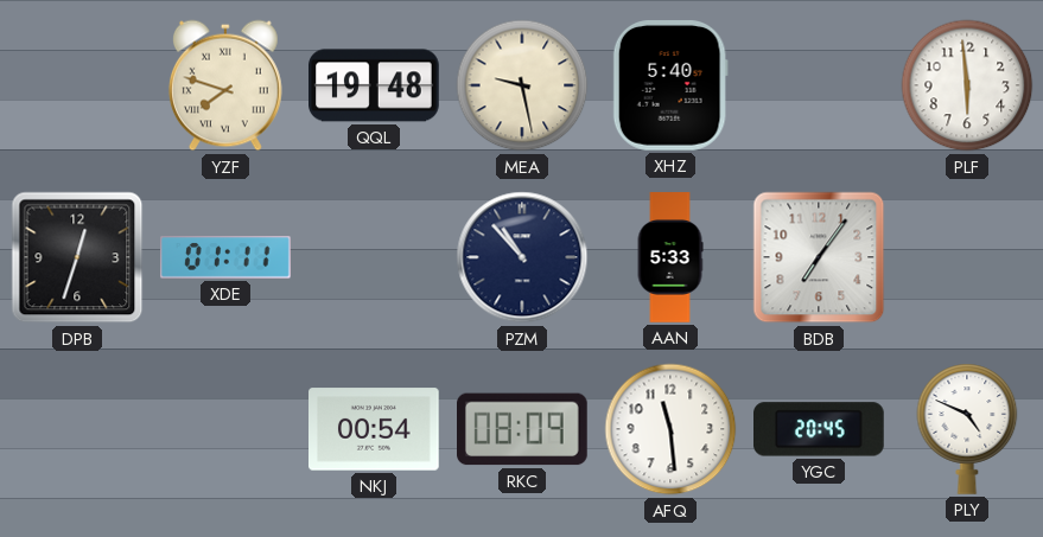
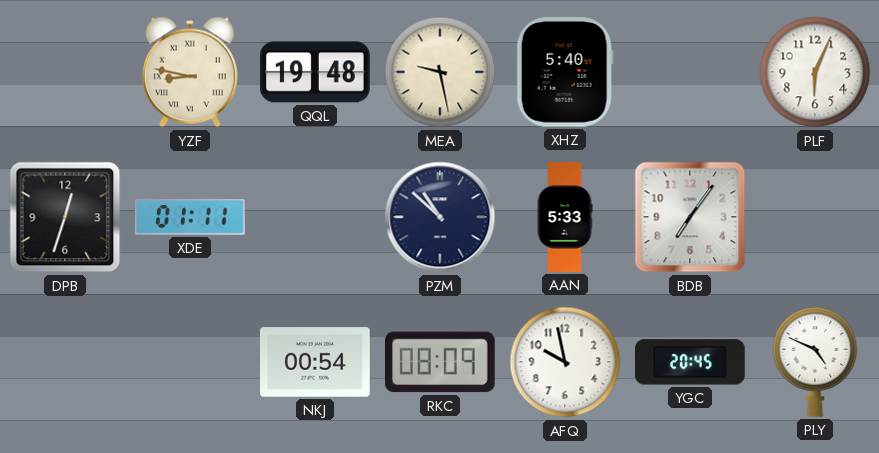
YZF: 7:48 -> 8:47
PLF: 5:59 -> 6:04
PZM: 10:53 -> 10:52
AFQ: 11:29 -> 9:58
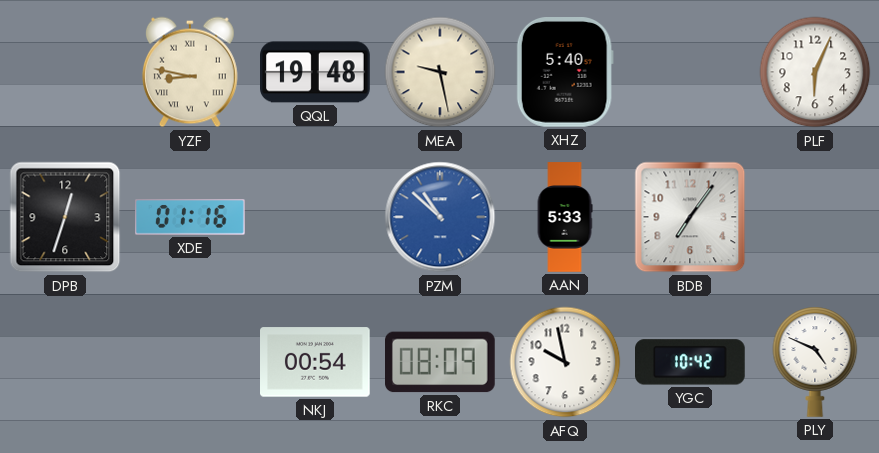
XDE: 01:11 -> 01:16
PZM dial: navy -> blue
YGC: 20:45 -> 10:42
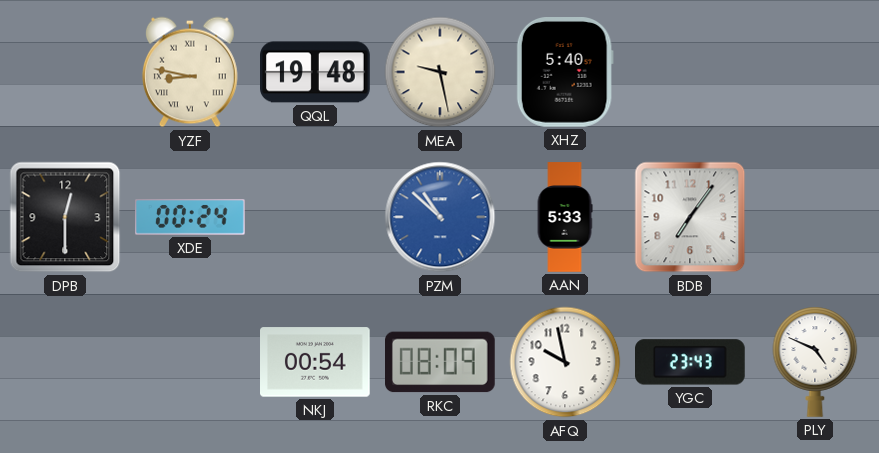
PLF: 6:04 -> none
DPB: 12:33 -> 12:30
XDE: 01:16 -> 00:24
YGC: 10:42 -> 23:43
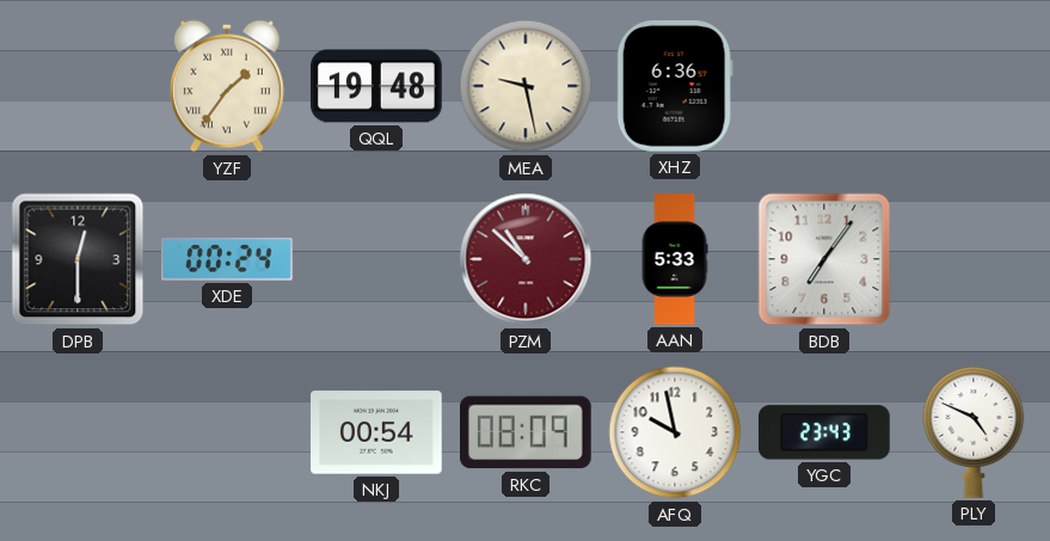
YZF: 8:47 -> 1:36
XHZ: 5:40 -> 6:36
PZM dial: blue -> burgundy
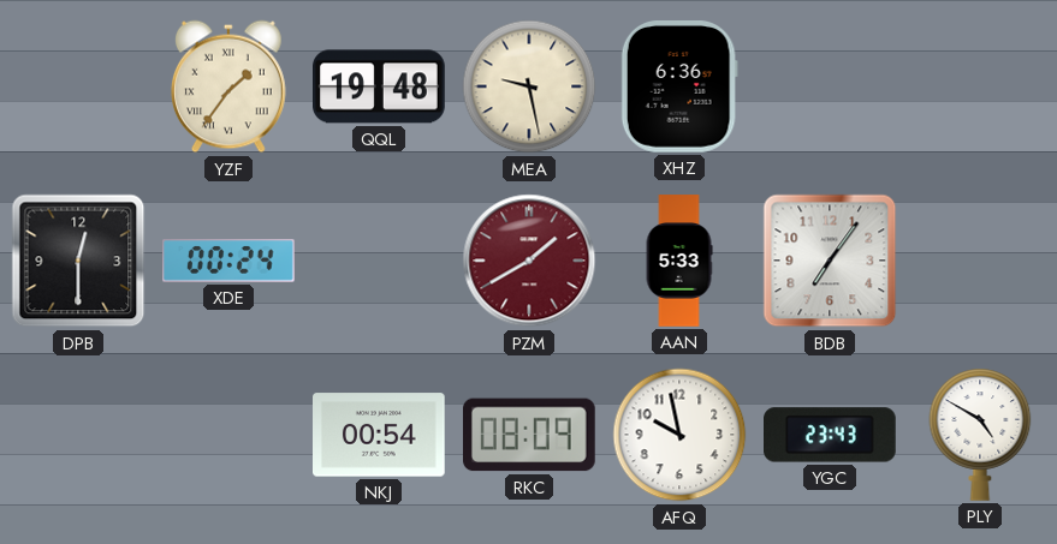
PZM: 10:52 -> 1:40
PLY: 4:49 -> 4:50
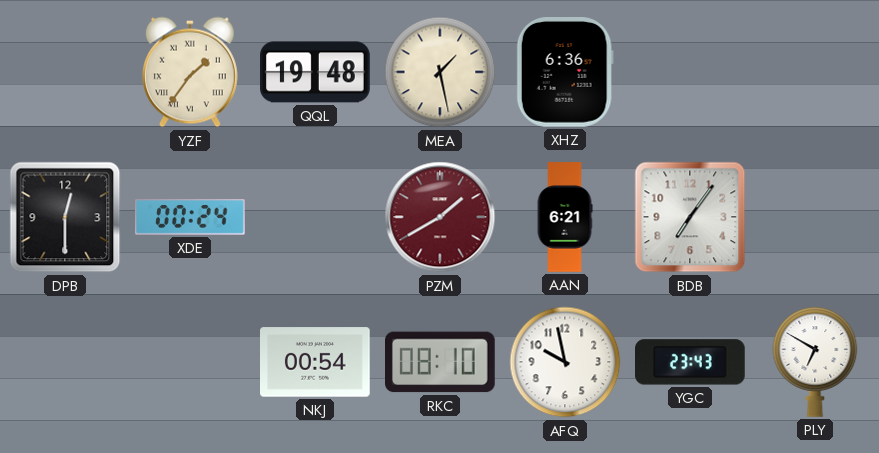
MEA: 9:28 -> 1:28
AAN: 5:33 -> 6:21
RKC: 08:09 -> 08:10
PLY: 4:50 -> 6:50
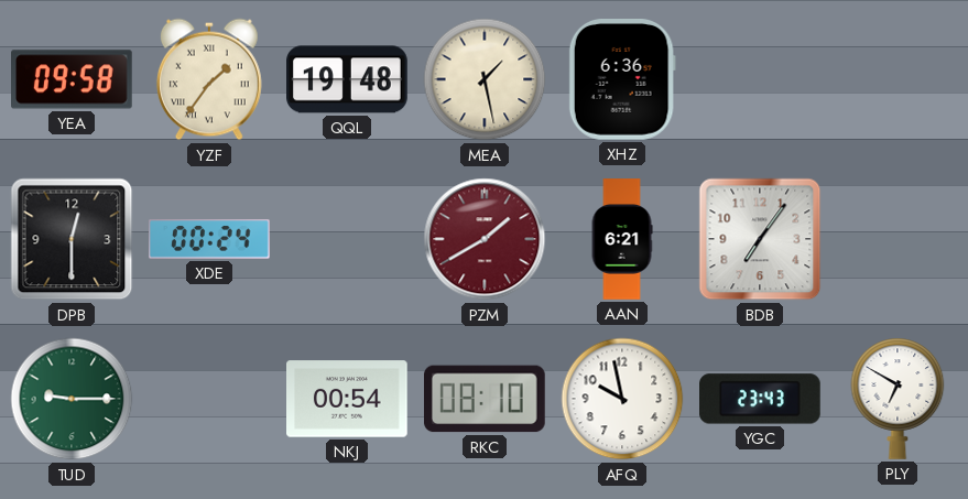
YEA: none -> 09:58
TUD: none -> 9:15
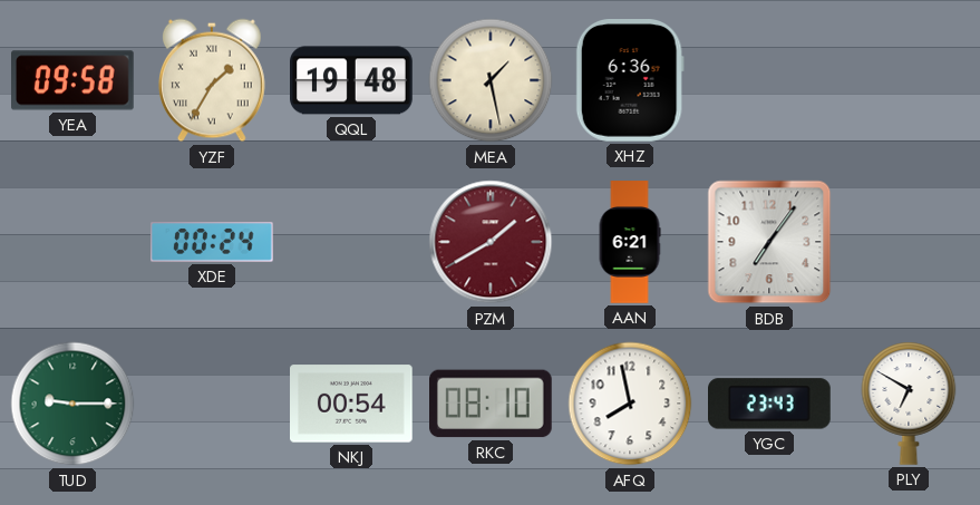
YZF: 1:36 -> 1:35
DPB: 12:30 -> none
AFQ: 9:58 -> 7:58
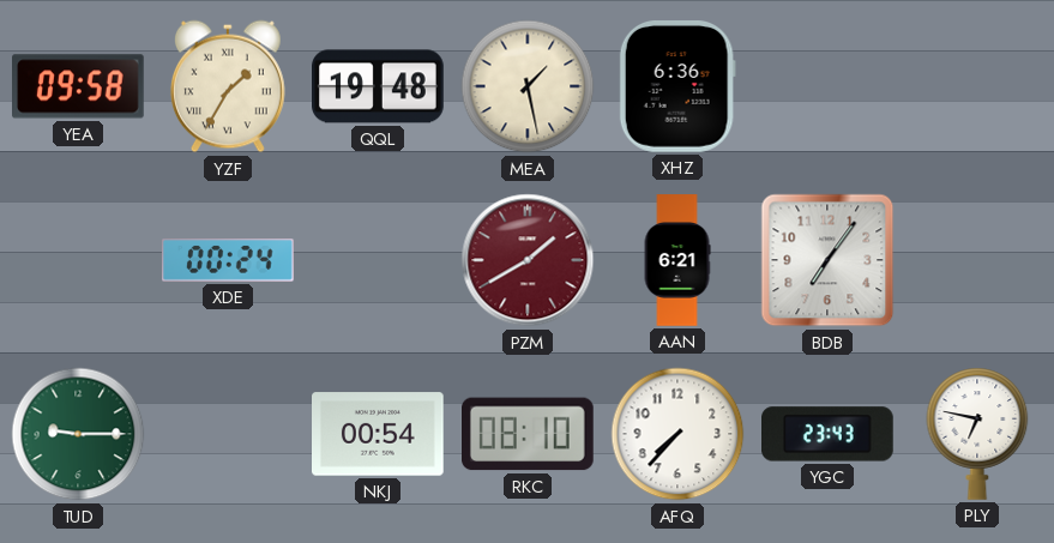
AFQ: 7:58 -> 7:37
PLY: 6:50 -> 6:47
